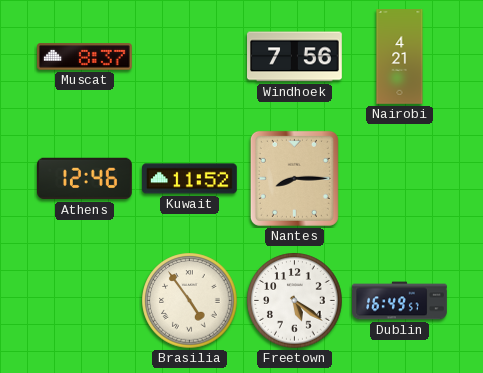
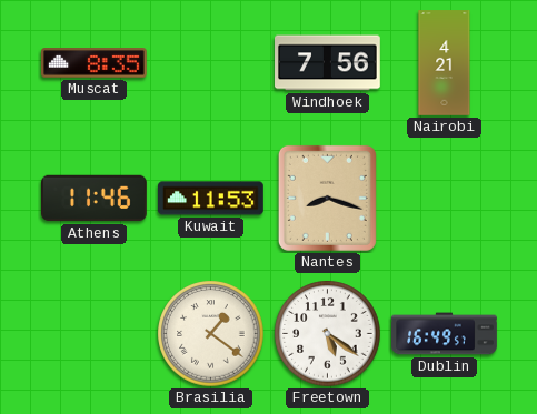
Muscat: 8:37 -> 8:35
Athens: 12:46 -> 11:46
Kuwait: 11:52 -> 11:53
Nantes: 8:15 -> 8:18
Brasilia: 4:54 -> 1:21
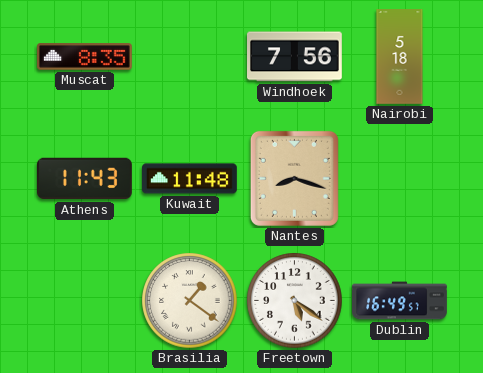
Nairobi: 4:21 -> 5:18
Athens: 11:46 -> 11:43
Kuwait: 11:53 -> 11:48
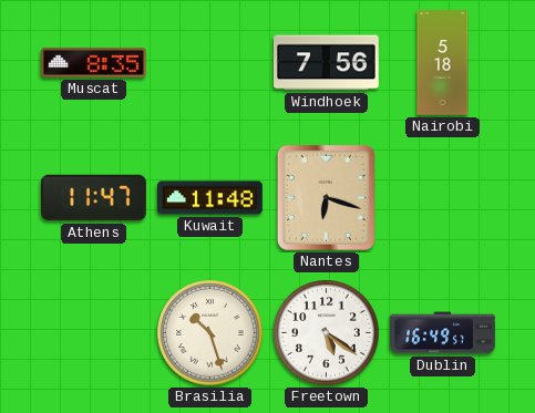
Athens: 11:43 -> 11:47
Nantes: 8:18 -> 6:18
Brasilia: 1:21 -> 10:27
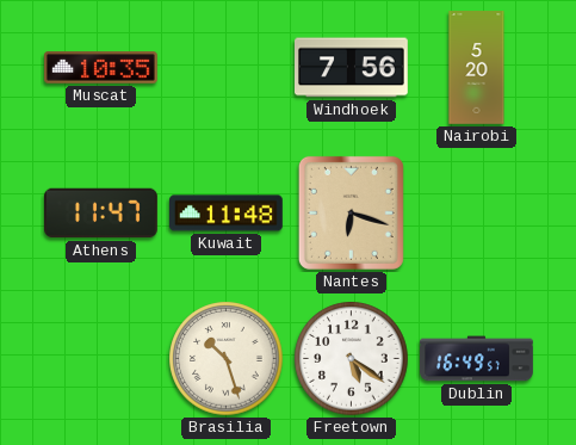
Muscat: 8:35 -> 10:35
Nairobi: 5:18 -> 5:20
